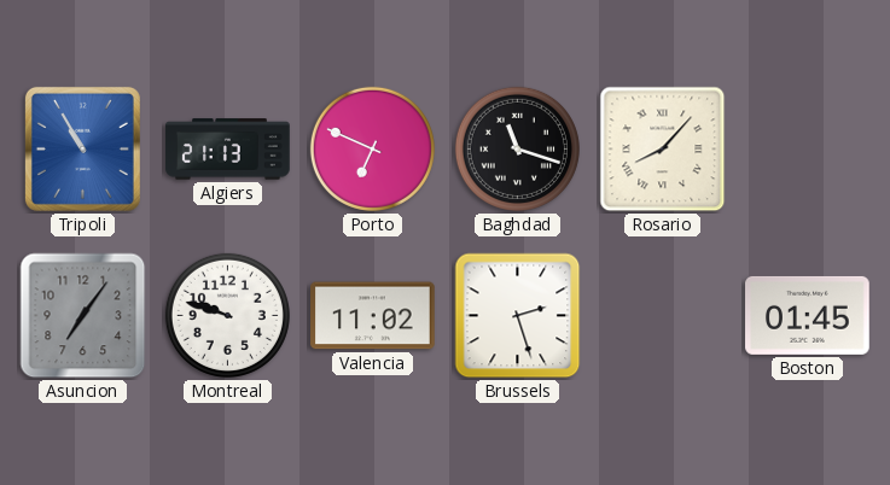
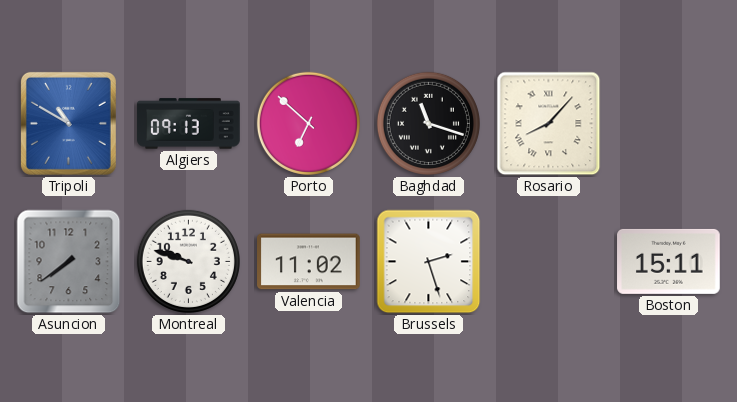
Tripoli: 10:55 -> 10:50
Algiers: 21:13 -> 09:13
Porto: 6:49 -> 6:52
Asuncion: 7:06 -> 7:39
Boston: 01:45 -> 15:11
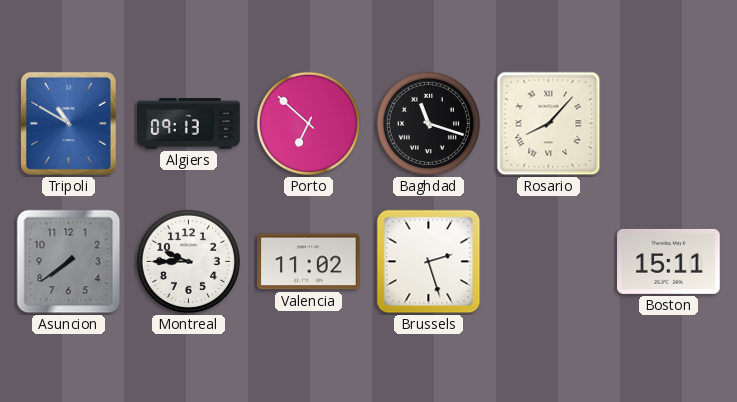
Montreal: 9:48 -> 9:45
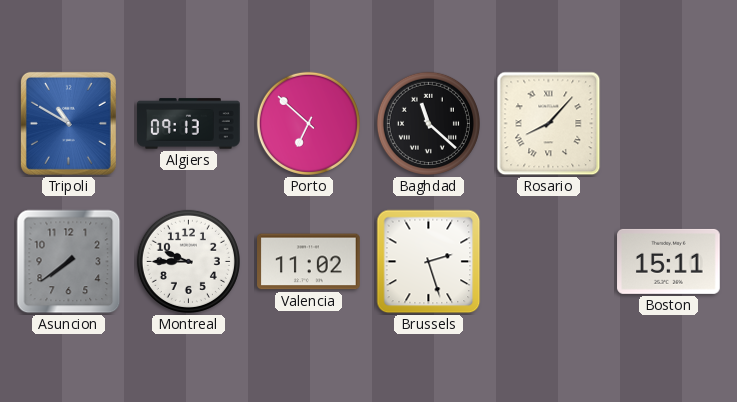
Baghdad: 11:18 -> 11:22
